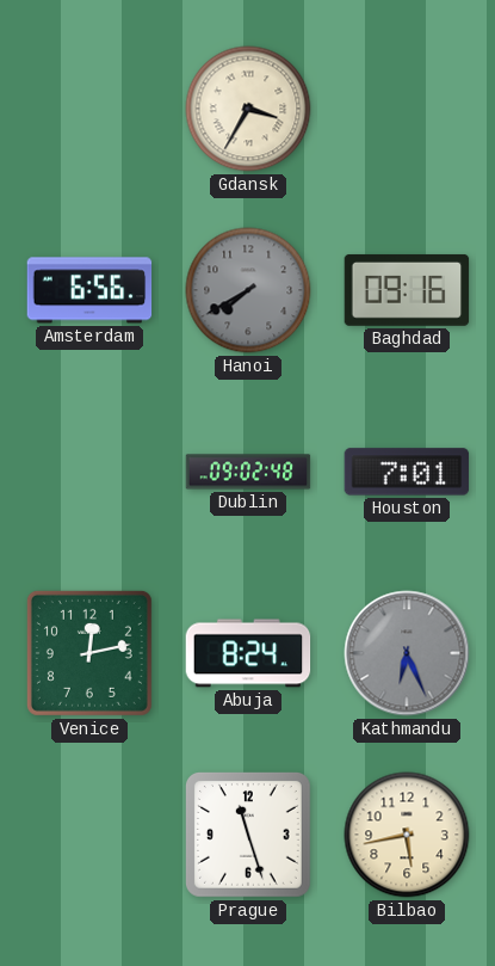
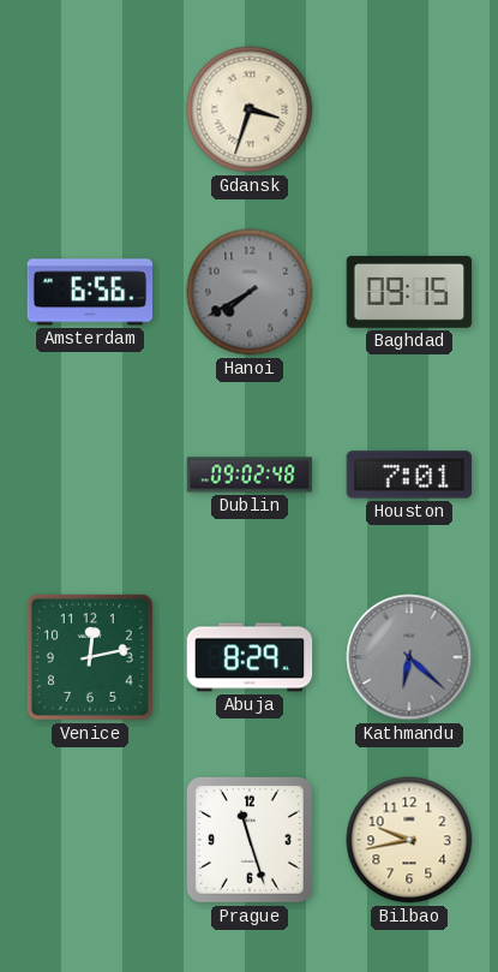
Gdansk: 3:35 -> 3:33
Baghdad: 09:16 -> 09:15
Abuja: 8:24 -> 8:29
Kathmandu: 6:26 -> 6:22
Bilbao: 5:43 -> 9:43
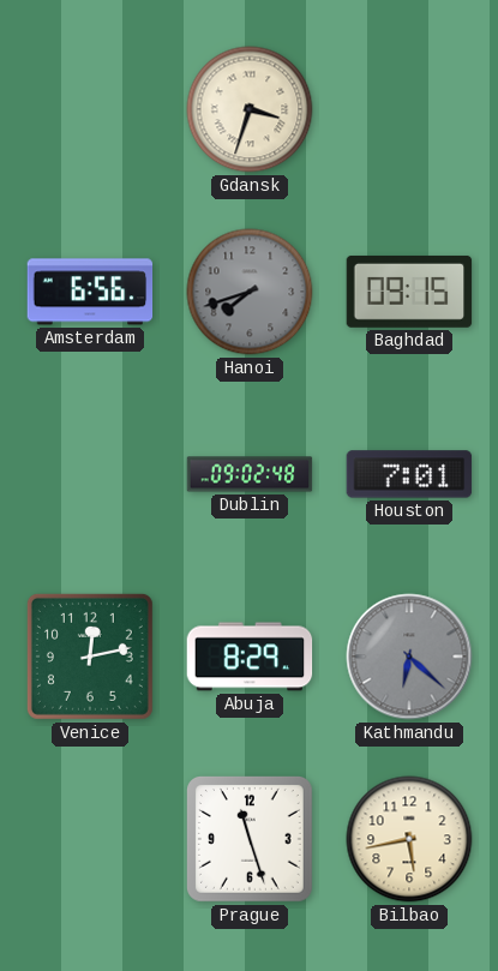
Hanoi: 7:40 -> 7:42
Bilbao: 9:43 -> 5:43
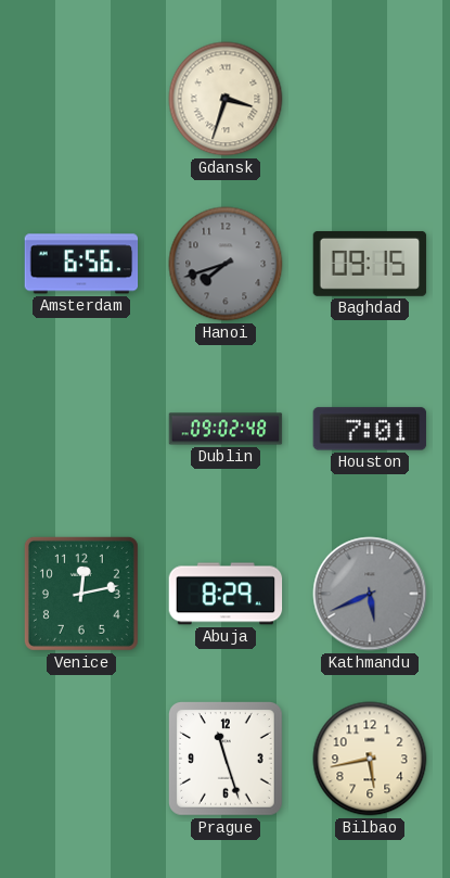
Kathmandu: 6:22 -> 5:41
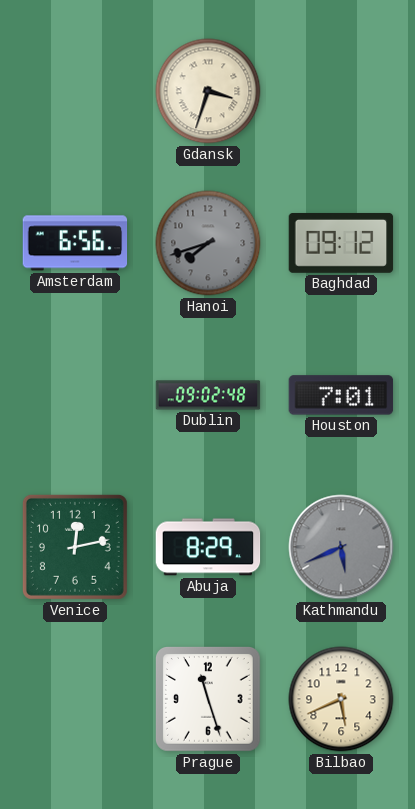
Baghdad: 09:15 -> 09:12
Bilbao: 5:43 -> 5:41
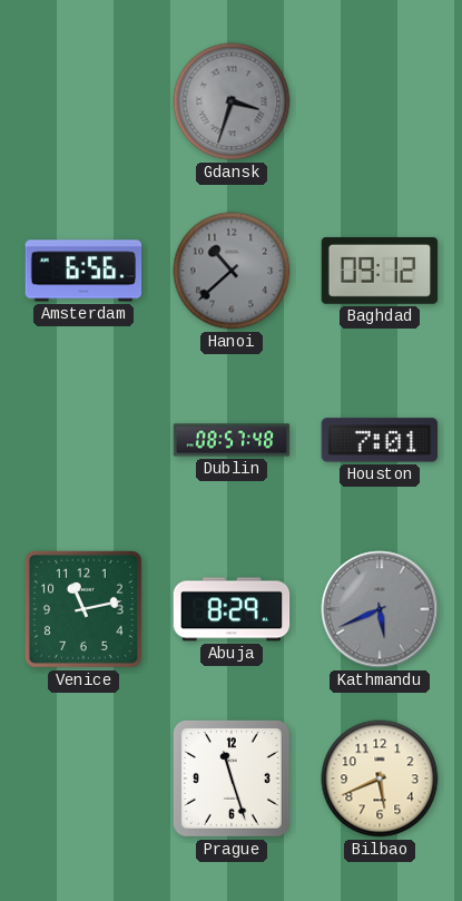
Gdansk dial: cream -> grey
Hanoi: 7:42 -> 10:38
Dublin: 09:02 -> 08:57
Venice: 12:13 -> 11:13
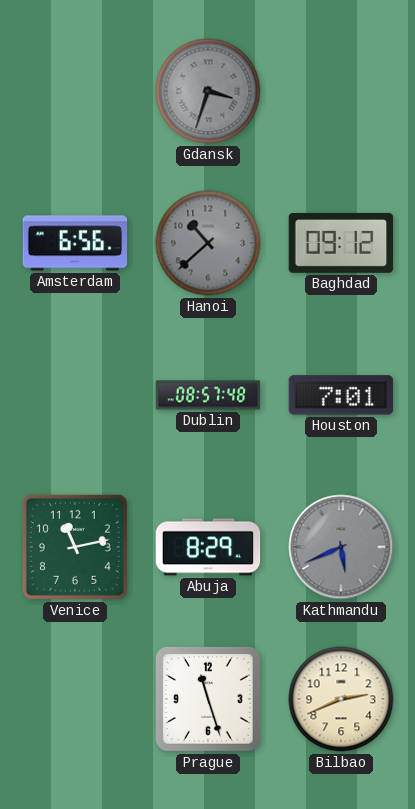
Bilbao: 5:41 -> 2:41
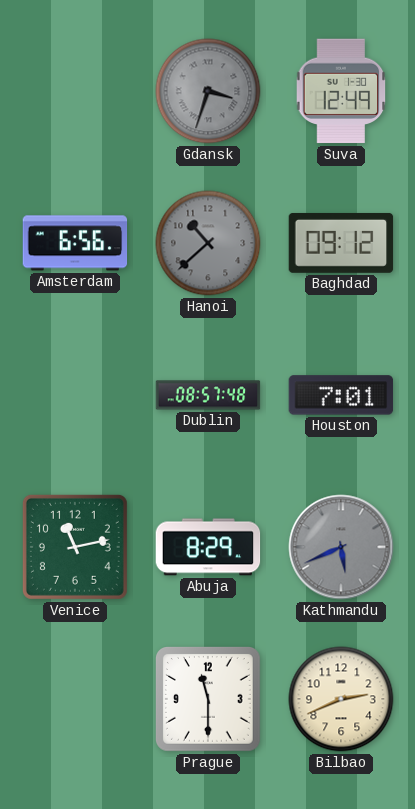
Suva: none -> 12:49
Prague: 11:27 -> 11:30
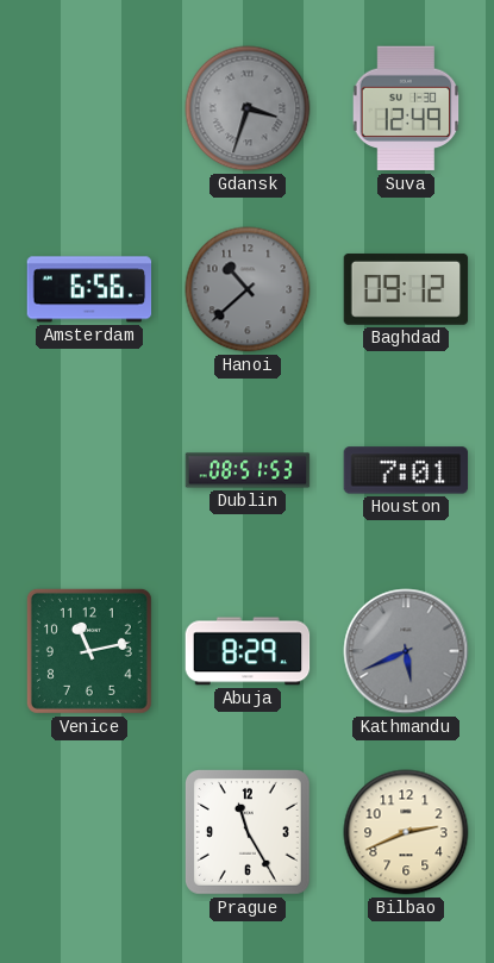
Dublin: 08:57 -> 08:51
Prague: 11:30 -> 11:25
